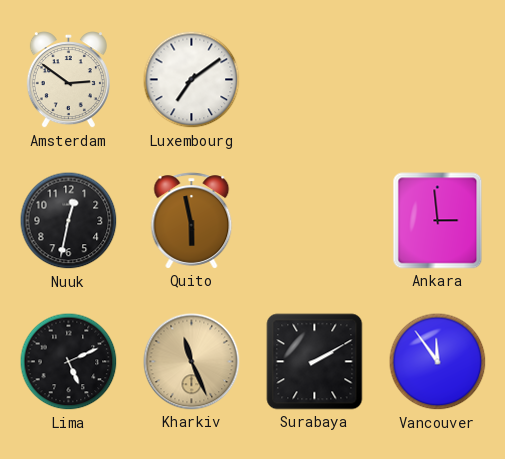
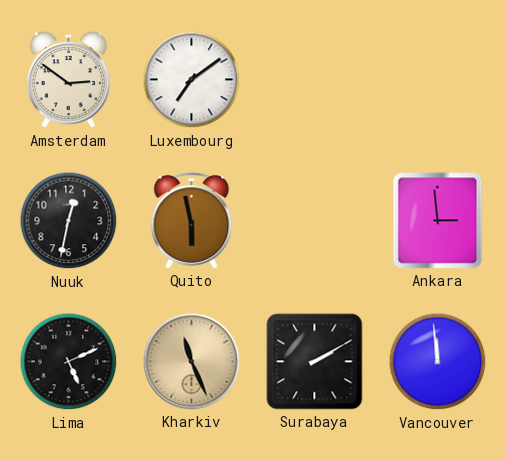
Vancouver: 11:54 -> 11:59
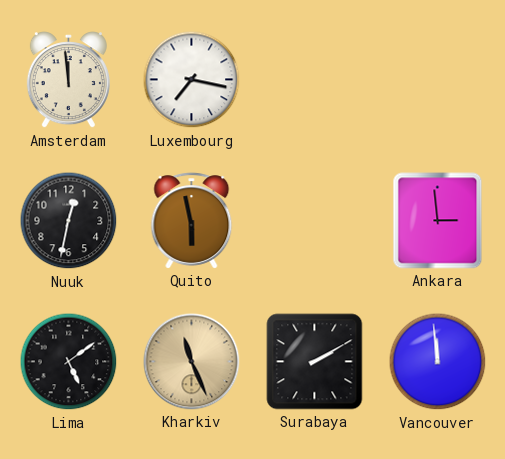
Amsterdam: 2:51 -> 11:59
Luxembourg: 7:09 -> 7:17
Lima: 5:11 -> 5:09
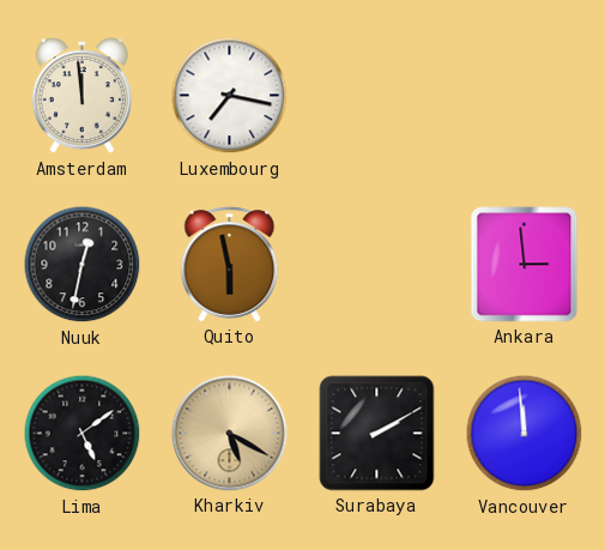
Kharkiv: 11:26 -> 5:20
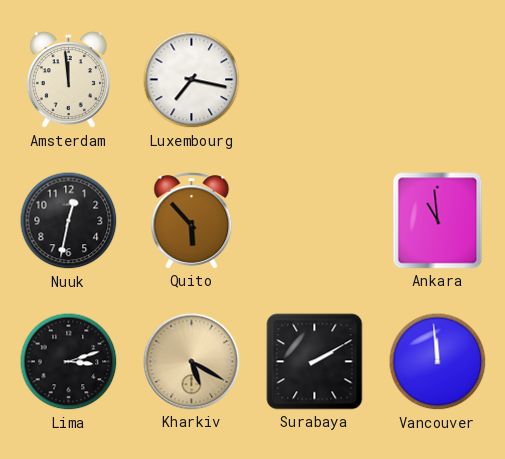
Quito: 5:58 -> 5:53
Ankara: 2:59 -> 10:59
Lima: 5:09 -> 3:12
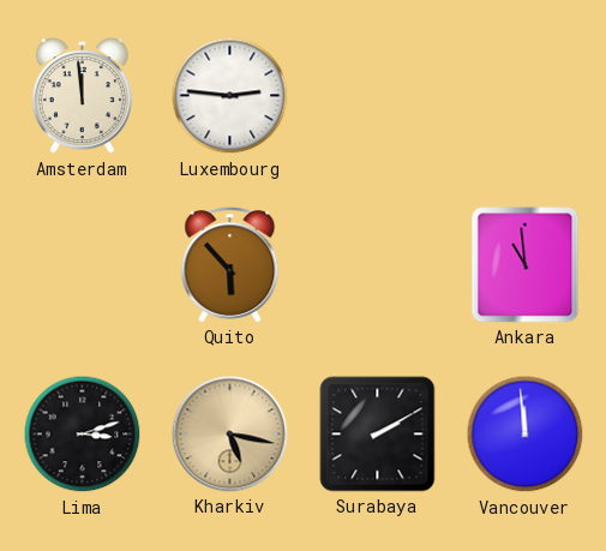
Luxembourg: 7:17 -> 2:46
Nuuk: 12:32 -> none
Kharkiv: 5:20 -> 5:17
